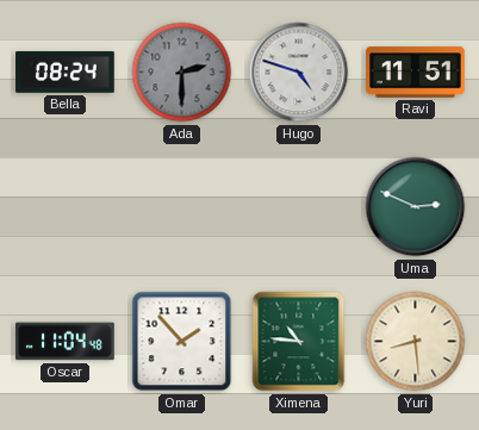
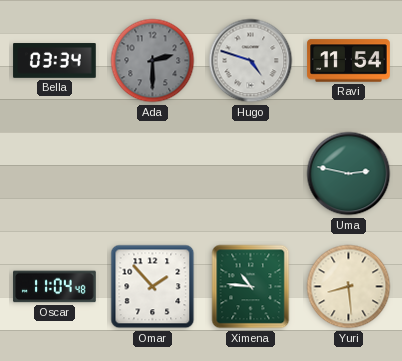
Bella: 08:24 -> 03:34
Ravi: 11:51 -> 11:54
Uma: 2:49 -> 2:47
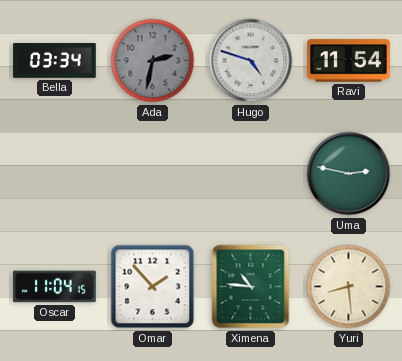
Ada: 2:30 -> 2:32
Oscar: 11:04:48 -> 11:04:15
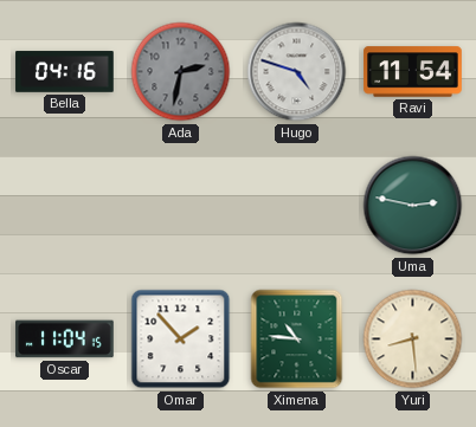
Bella: 03:34 -> 04:16
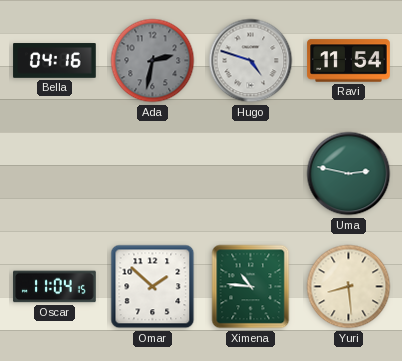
Omar: 1:53 -> 1:52
